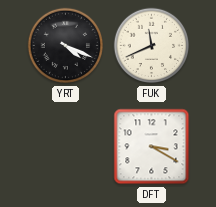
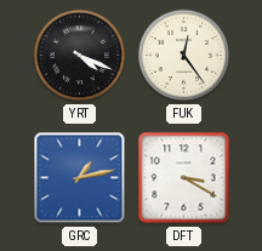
FUK: 11:41 -> 12:24
GRC: none -> 1:13
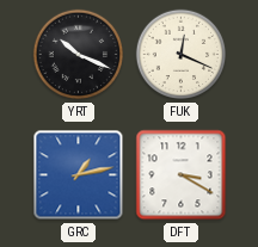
YRT: 4:19 -> 10:19
FUK: 12:24 -> 12:19
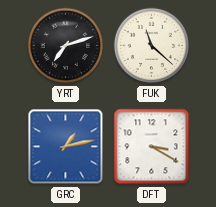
YRT: 10:19 -> 7:12
FUK: 12:19 -> 11:22
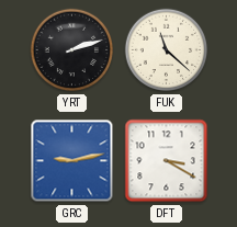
YRT: 7:12 -> 2:12
GRC: 1:13 -> 9:13
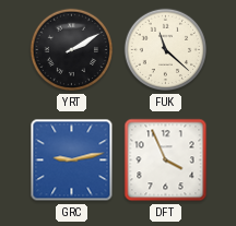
YRT: 2:12 -> 2:10
DFT: 3:20 -> 3:56
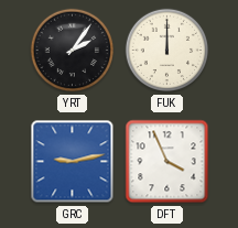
YRT: 2:10 -> 2:06
FUK: 11:22 -> 12:00
